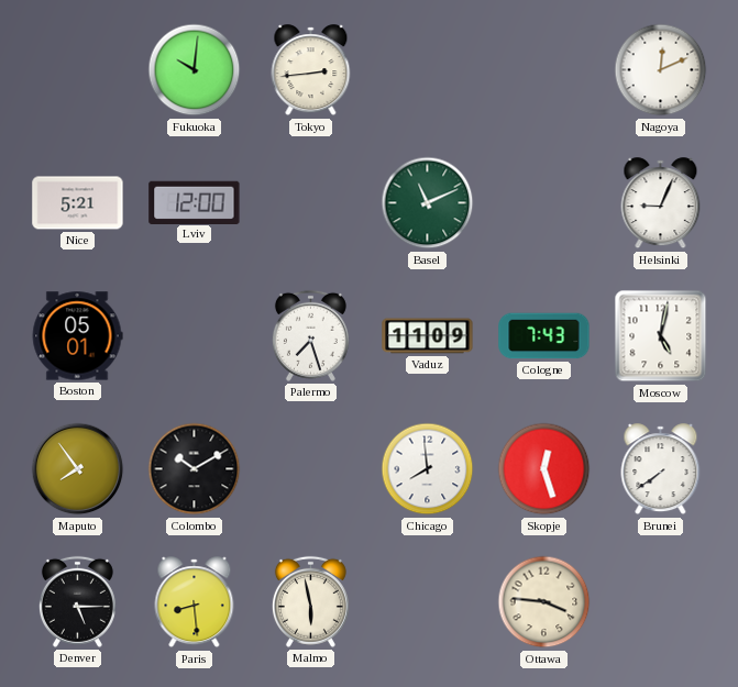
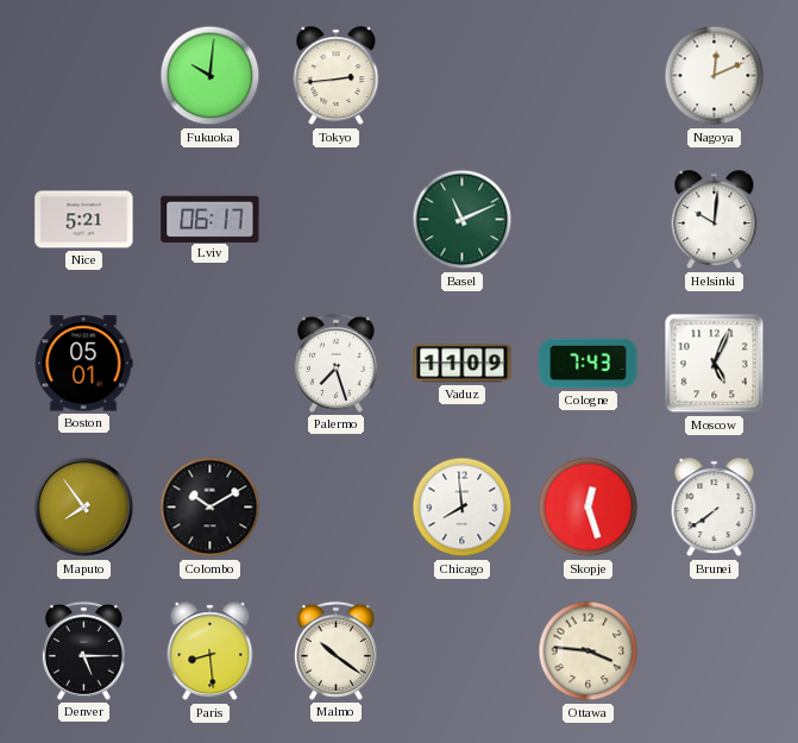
Lviv: 12:00 -> 06:17
Helsinki: 9:04 -> 10:01
Moscow: 5:02 -> 5:04
Malmo: 5:58 -> 10:21
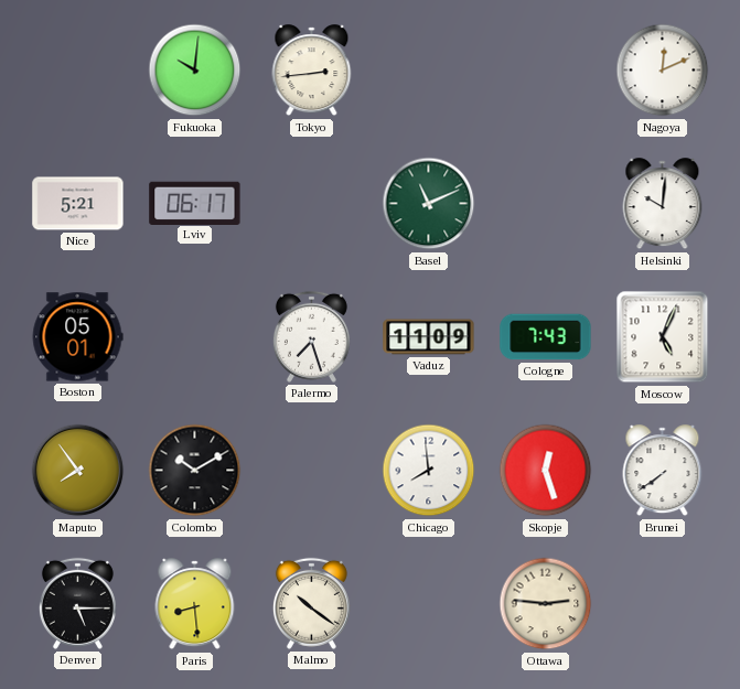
Ottawa: 3:46 -> 2:46
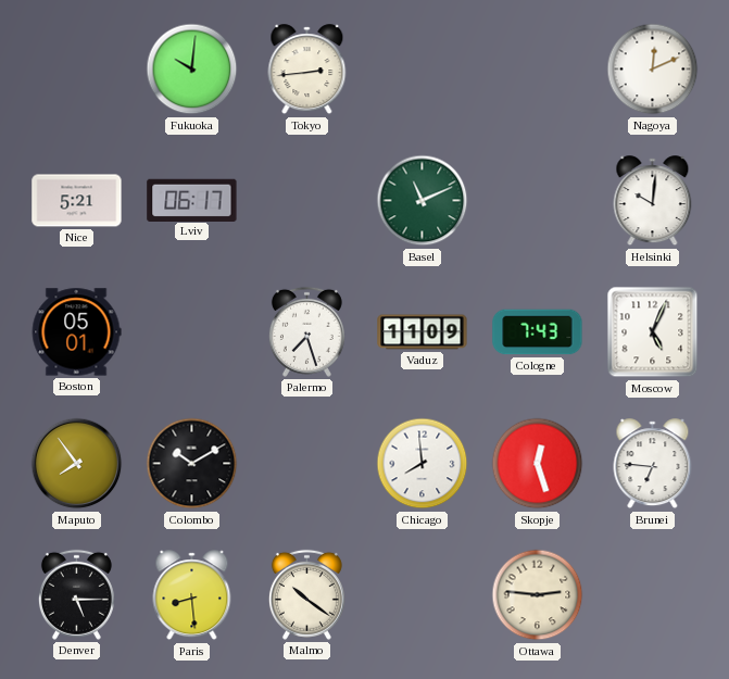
Brunei: 7:39 -> 6:46
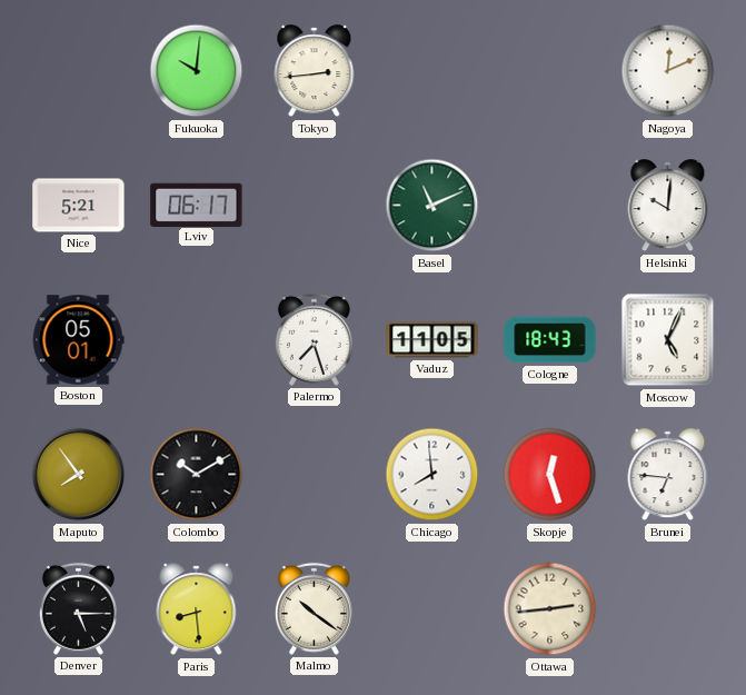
Vaduz: 11:09 -> 11:05
Cologne: 7:43 -> 18:43
Ottawa: 2:46 -> 2:44
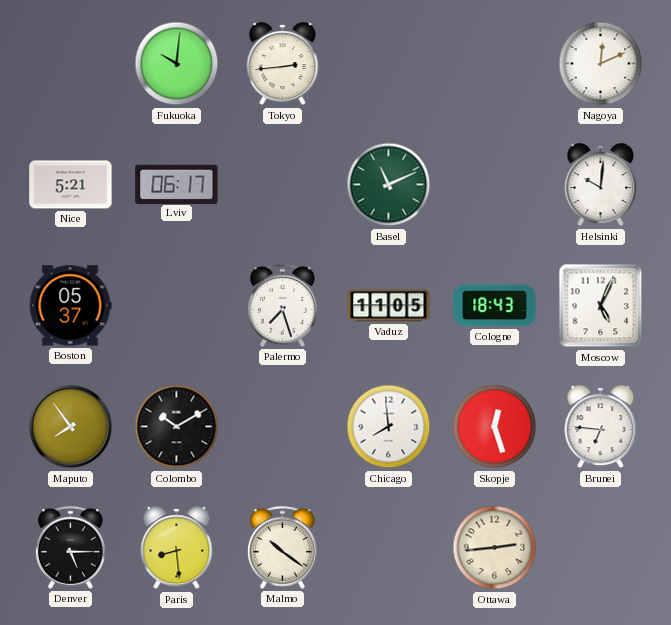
Boston: 05:01 -> 05:37
